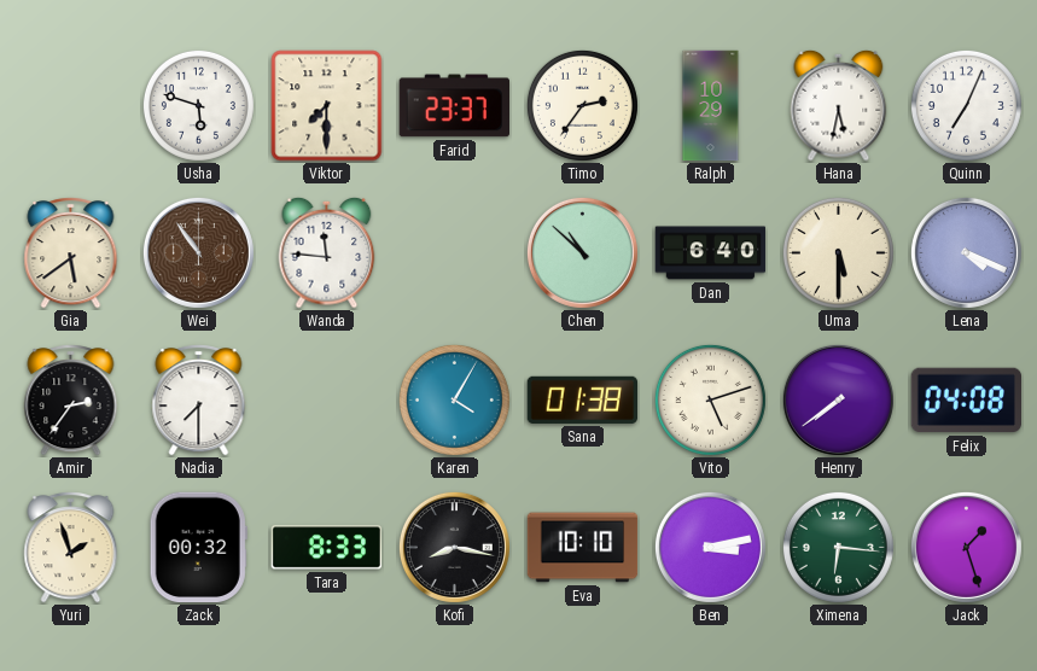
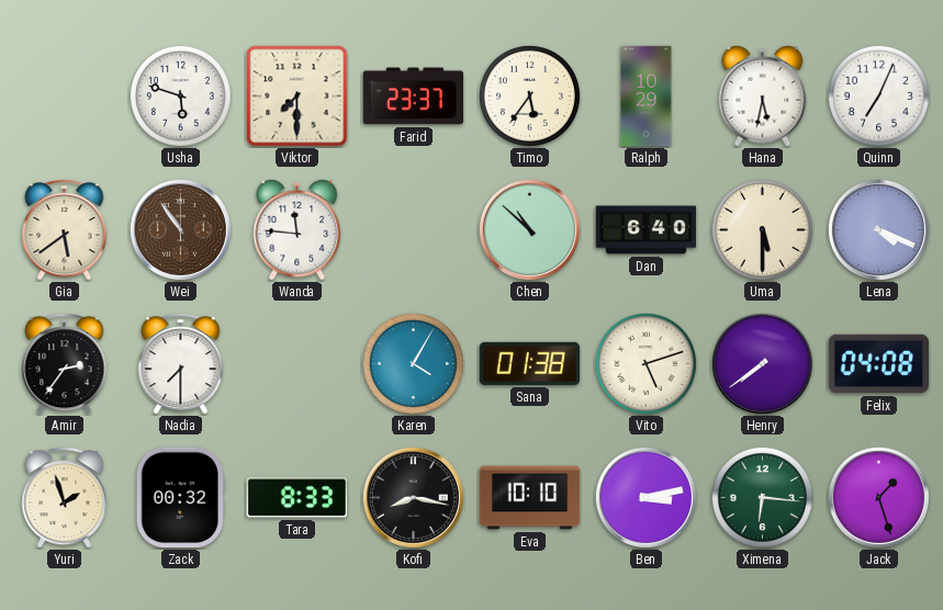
Timo: 2:36 -> 5:36
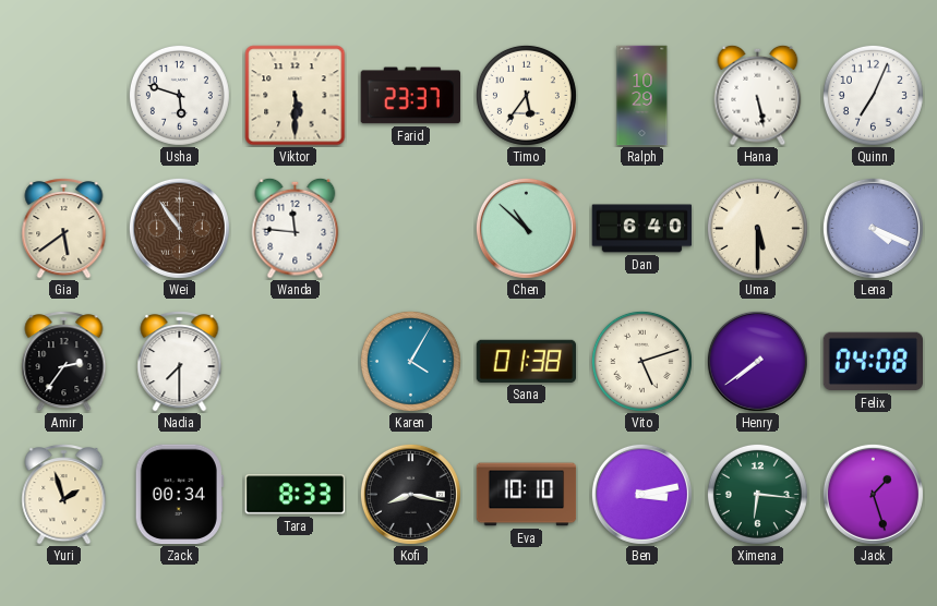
Viktor: 7:30 -> 5:30
Hana: 5:32 -> 5:28
Zack: 00:32 -> 00:34
